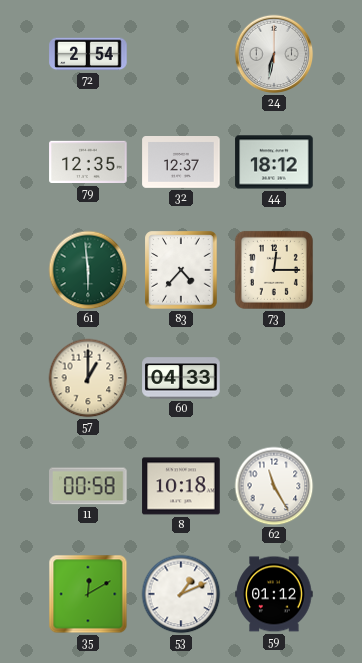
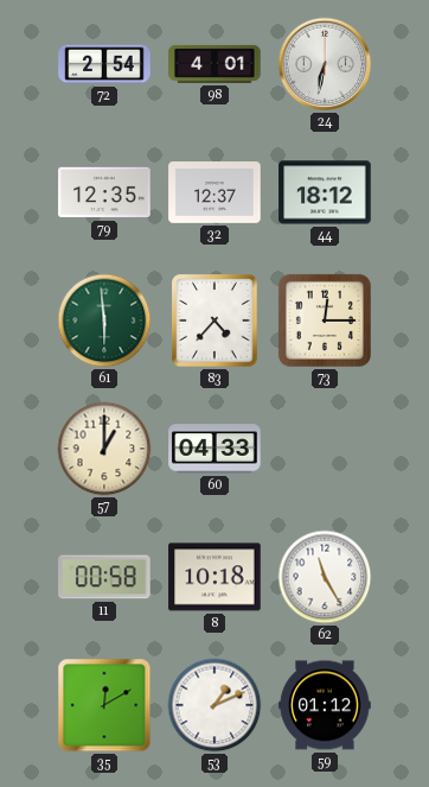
98: none -> 4:01
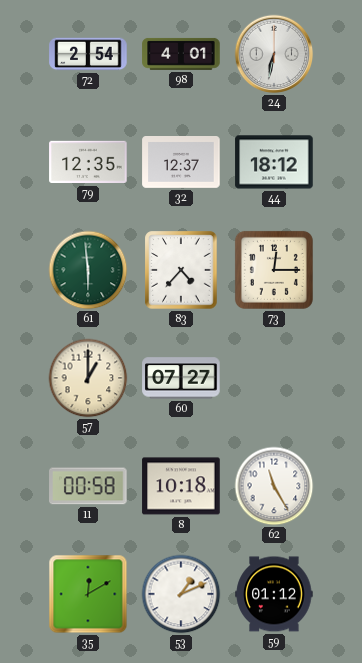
60: 04:33 -> 07:27
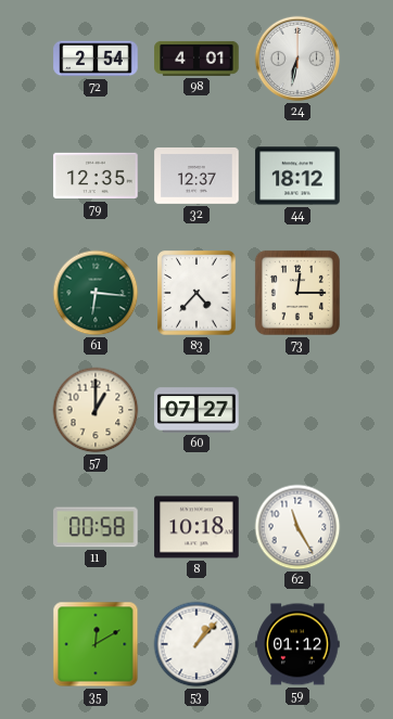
61: 5:59 -> 6:16
53: 1:11 -> 1:07
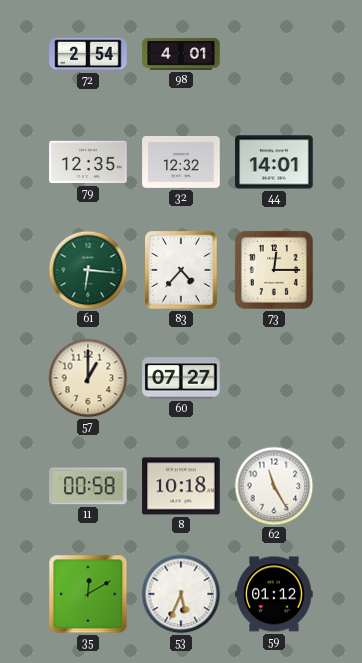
24: 6:32 -> none
32: 12:37 -> 12:32
44: 18:12 -> 14:01
53: 1:07 -> 5:34
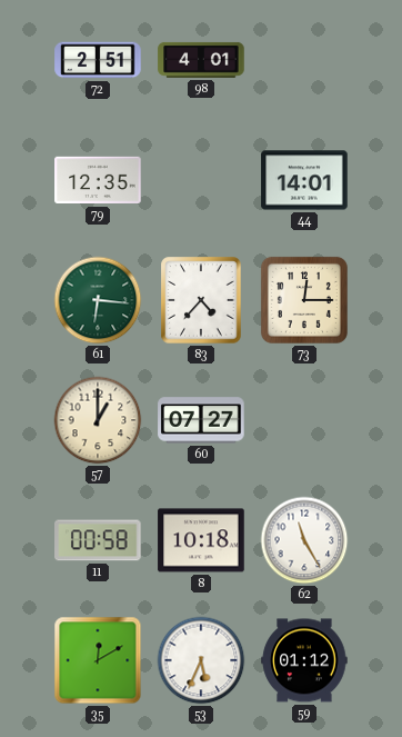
72: 2:54 -> 2:51
32: 12:32 -> none
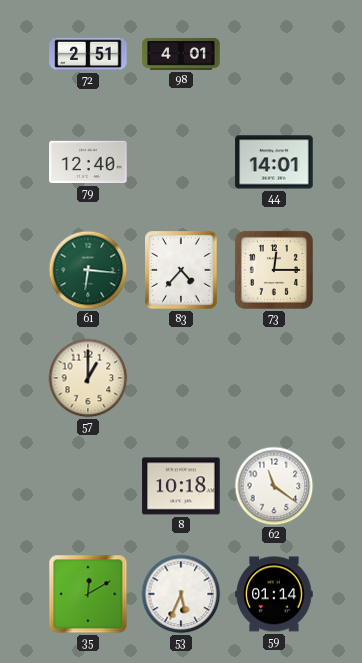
79: 12:35 -> 12:40
60: 07:27 -> none
11: 00:58 -> none
62: 11:25 -> 11:21
59: 01:12 -> 01:14
